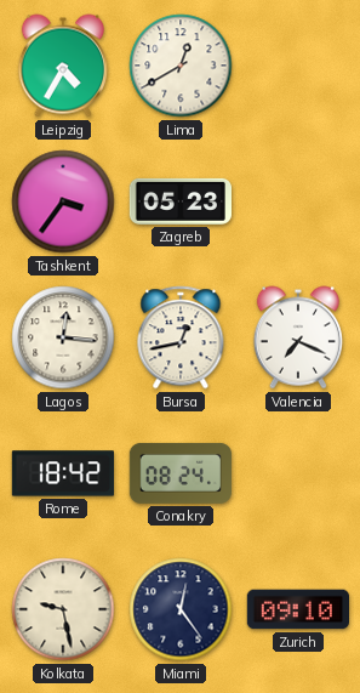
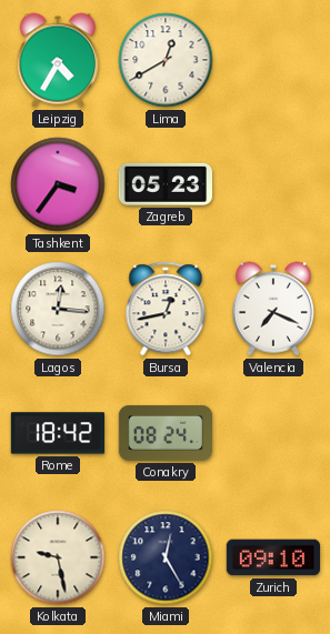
Miami: 12:24 -> 12:25
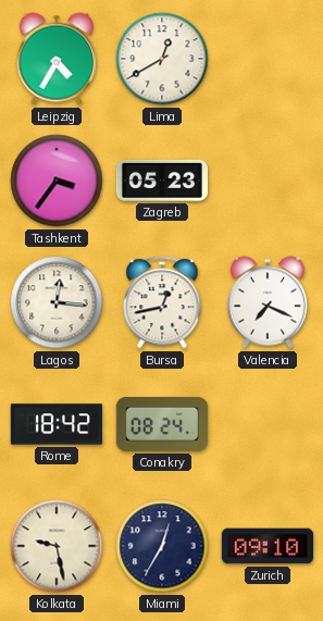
Miami: 12:25 -> 12:35
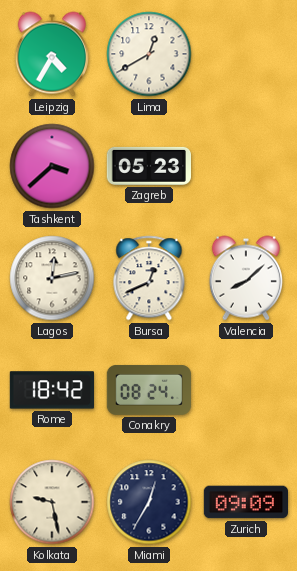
Tashkent: 3:36 -> 3:38
Lagos: 12:16 -> 12:13
Bursa: 12:43 -> 12:41
Valencia: 7:19 -> 8:08
Zurich: 09:10 -> 09:09
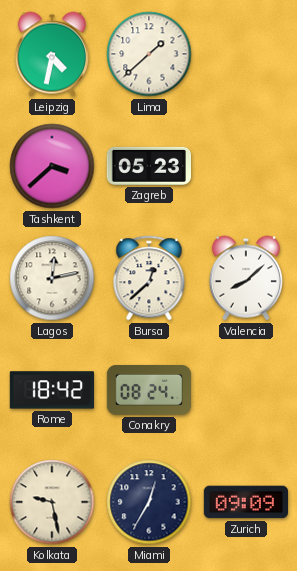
Leipzig: 4:35 -> 4:32
Lima: 12:40 -> 1:38
Bursa: 12:41 -> 12:38
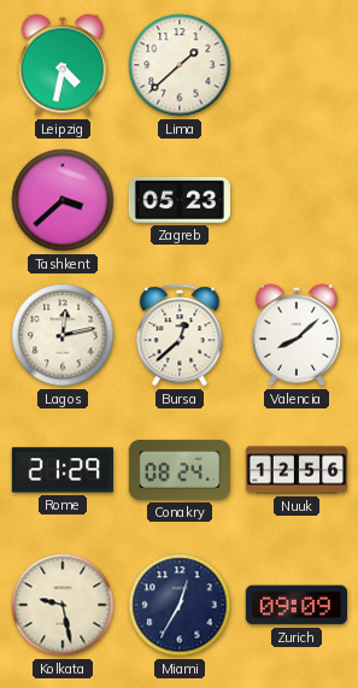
Rome: 18:42 -> 21:29
Nuuk: none -> 12:56
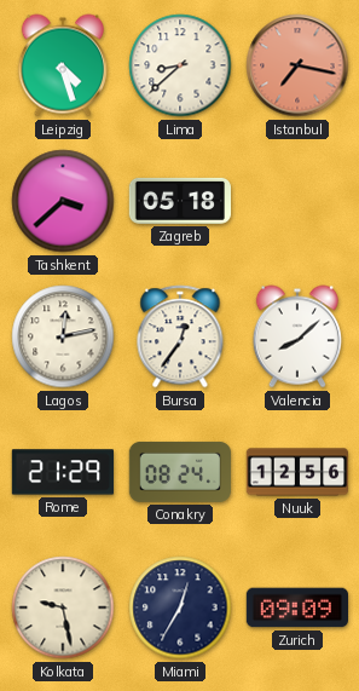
Leipzig: 4:32 -> 4:27
Lima: 1:38 -> 8:38
Istanbul: none -> 7:17
Zagreb: 05:23 -> 05:18
Bursa: 12:38 -> 12:36
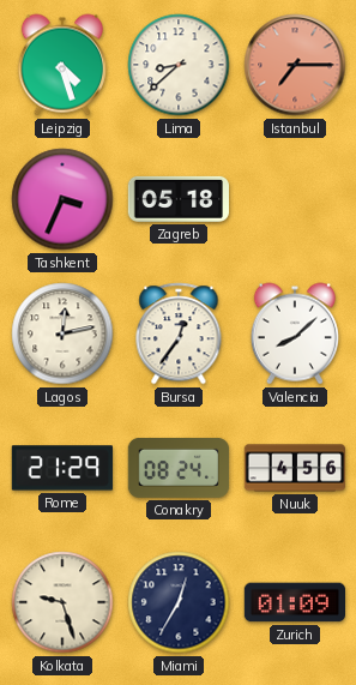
Istanbul: 7:17 -> 7:15
Tashkent: 3:38 -> 3:34
Nuuk: 12:56 -> 4:56
Kolkata: 9:28 -> 9:27
Zurich: 09:09 -> 01:09
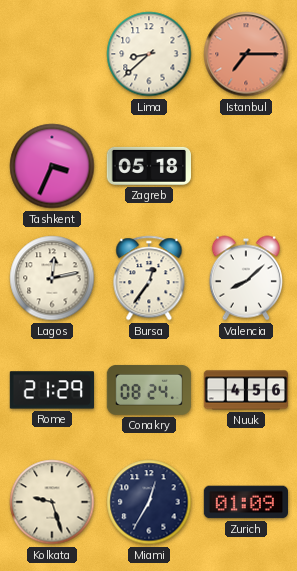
Leipzig: 4:27 -> none
